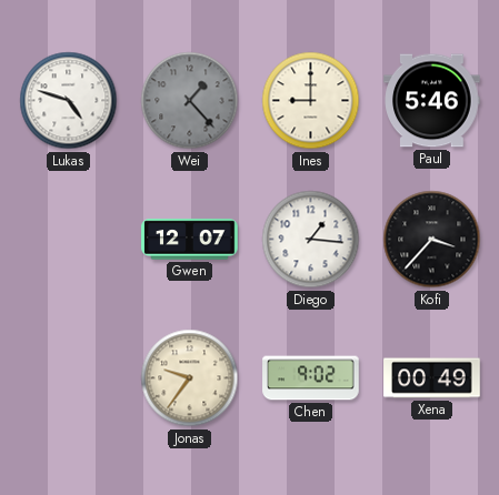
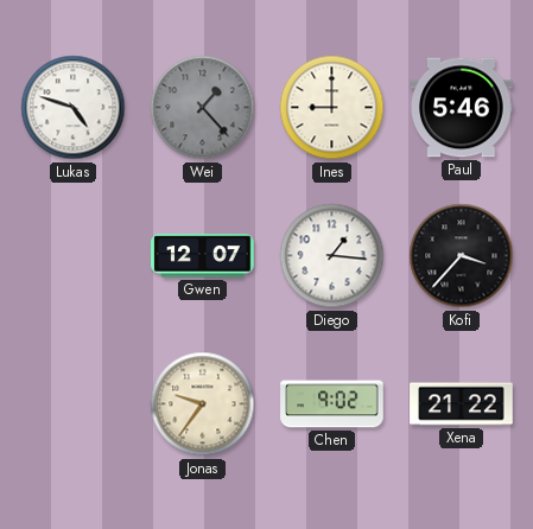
Xena: 00:49 -> 21:22
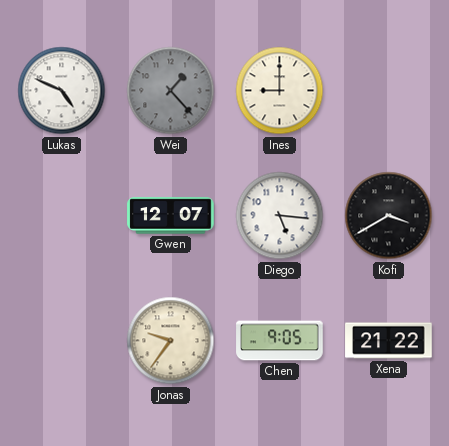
Lukas: 4:48 -> 4:49
Paul: 5:46 -> none
Diego: 1:16 -> 5:16
Kofi: 3:37 -> 3:40
Chen: 9:02 -> 9:05
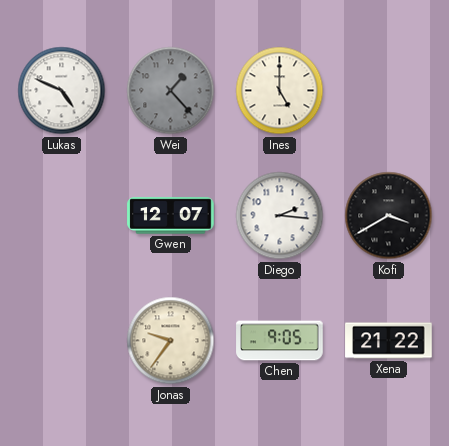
Ines: 9:00 -> 5:00
Diego: 5:16 -> 2:16
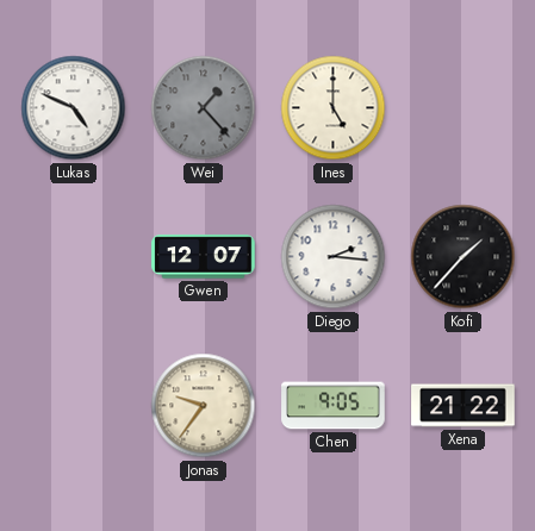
Kofi: 3:40 -> 1:37
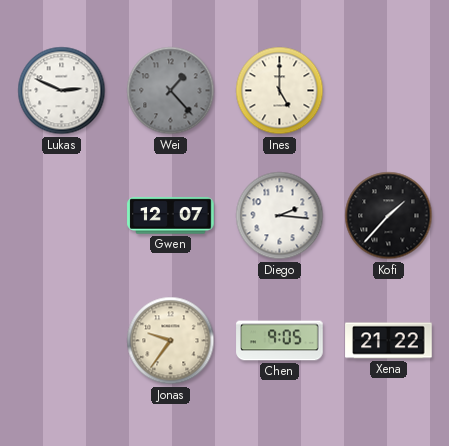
Lukas: 4:49 -> 2:49
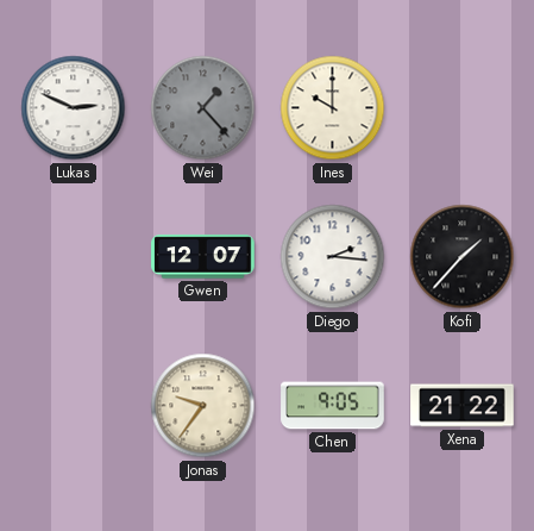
Ines: 5:00 -> 10:00
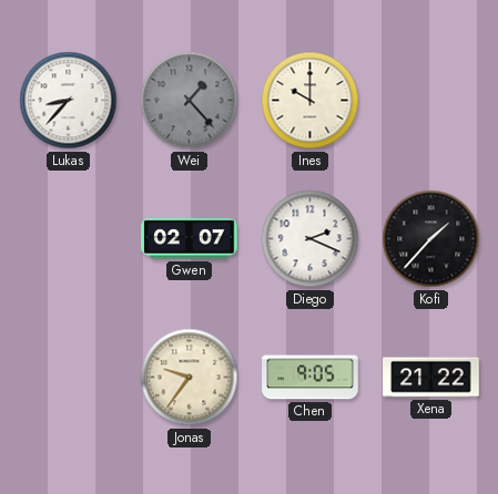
Lukas: 2:49 -> 8:37
Gwen: 12:07 -> 02:07
Diego: 2:16 -> 2:19
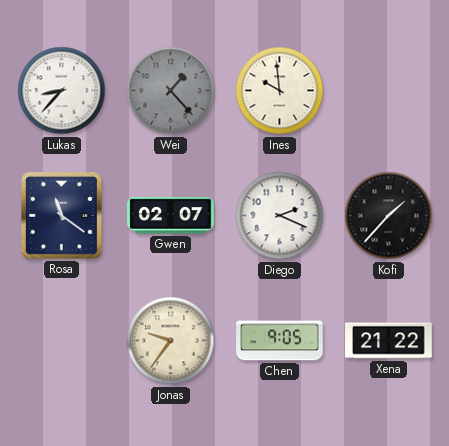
Ines: 10:00 -> 9:59
Rosa: none -> 11:21
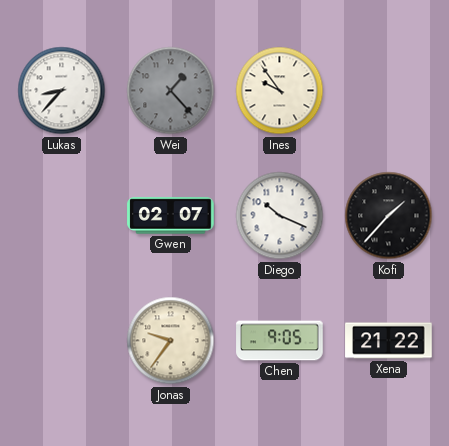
Ines: 9:59 -> 9:54
Rosa: 11:21 -> none
Diego: 2:19 -> 10:19
